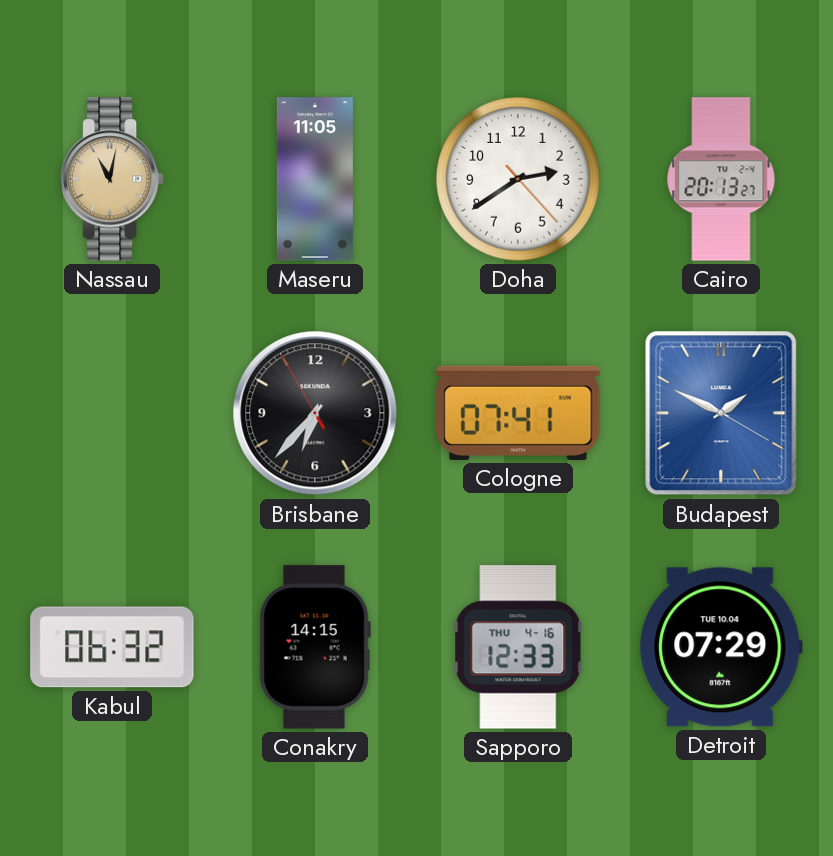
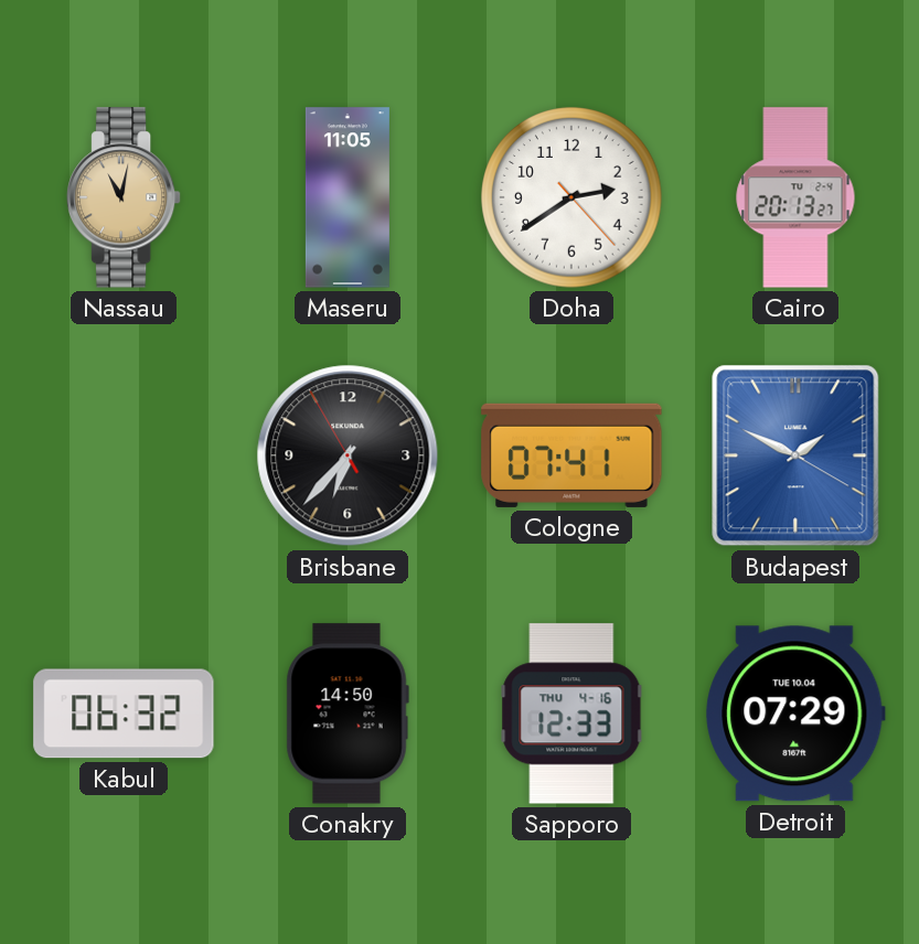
Conakry: 14:15 -> 14:50
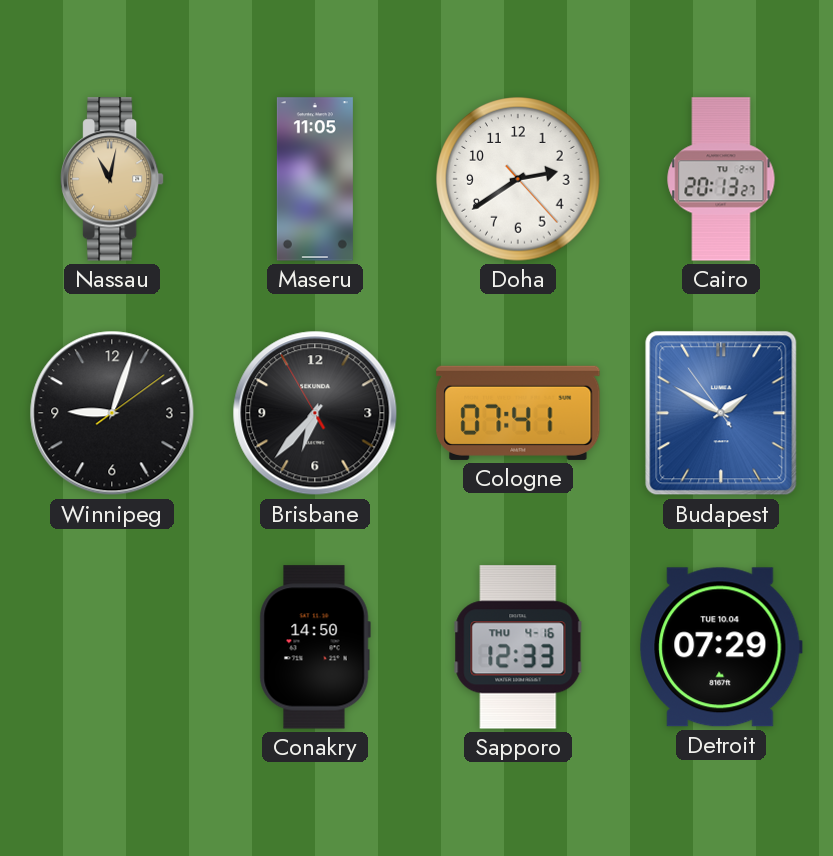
Winnipeg: none -> 9:03
Budapest: 1:49:20 -> 1:49:54
Kabul: 06:32 -> none
